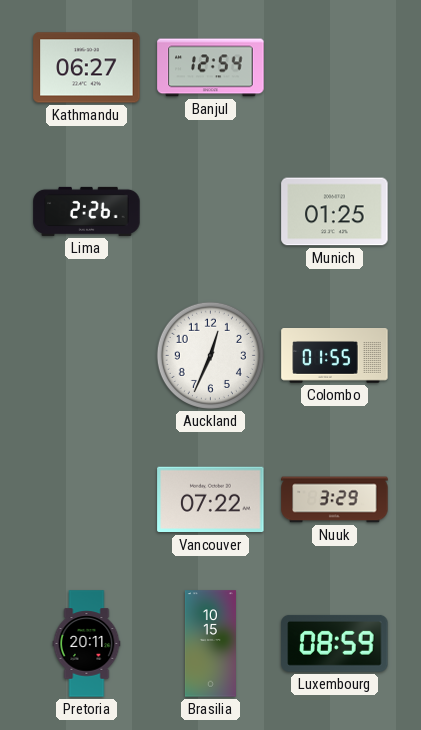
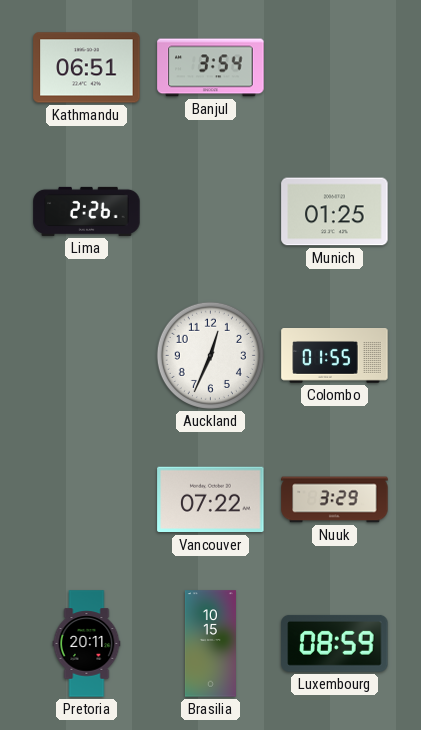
Kathmandu: 06:27 -> 06:51
Banjul: 12:54 -> 3:54
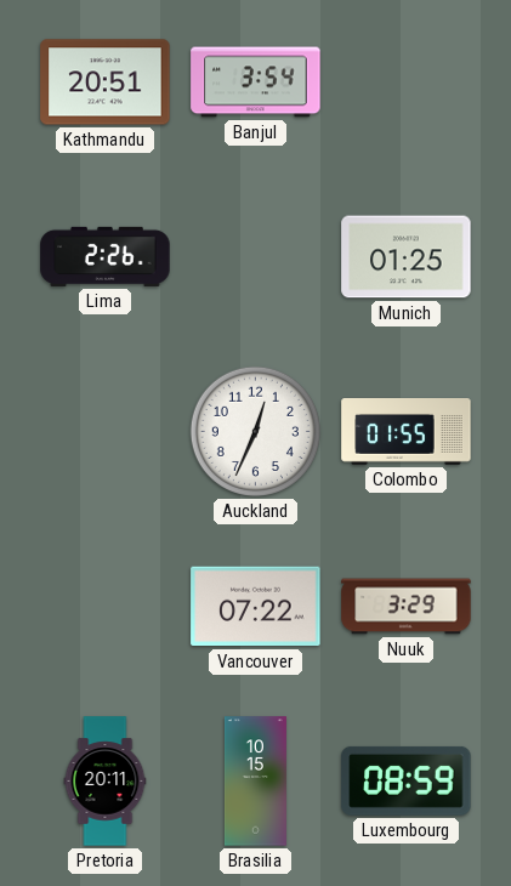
Kathmandu: 06:51 -> 20:51
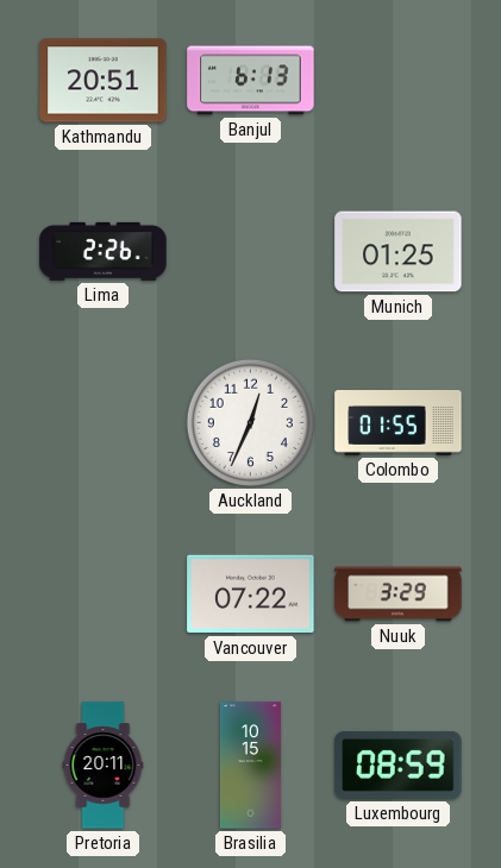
Banjul: 3:54 -> 6:13
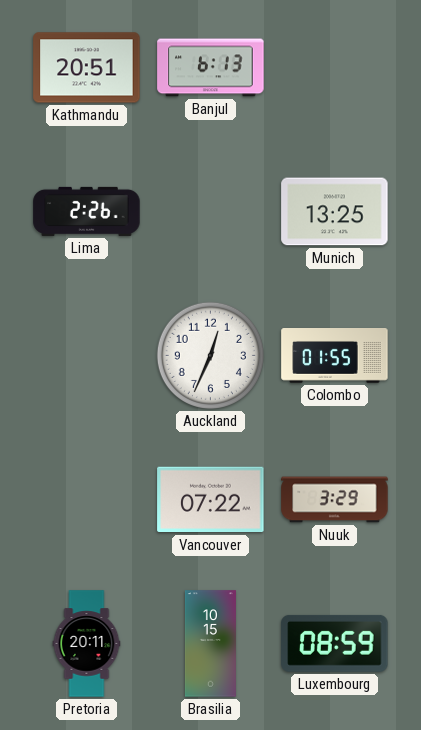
Munich: 01:25 -> 13:25
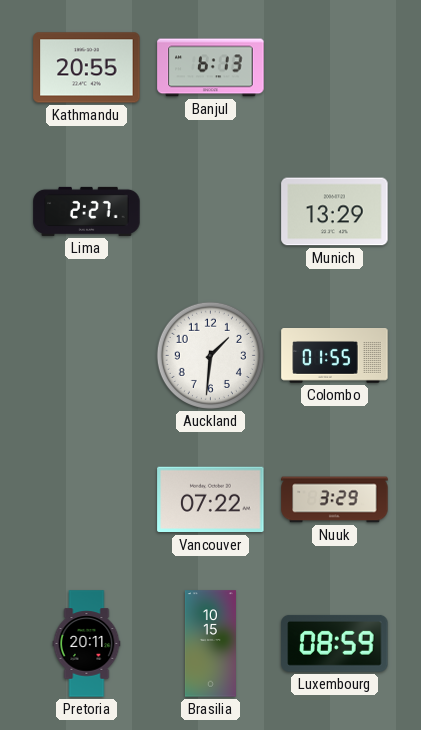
Kathmandu: 20:51 -> 20:55
Lima: 2:26 -> 2:27
Munich: 13:25 -> 13:29
Auckland: 12:34 -> 1:31
